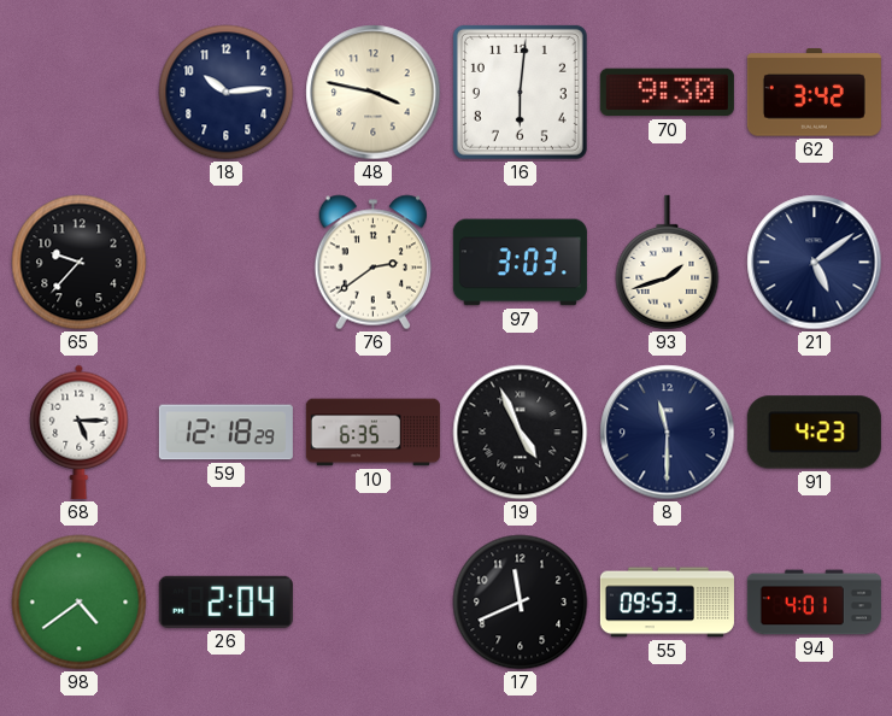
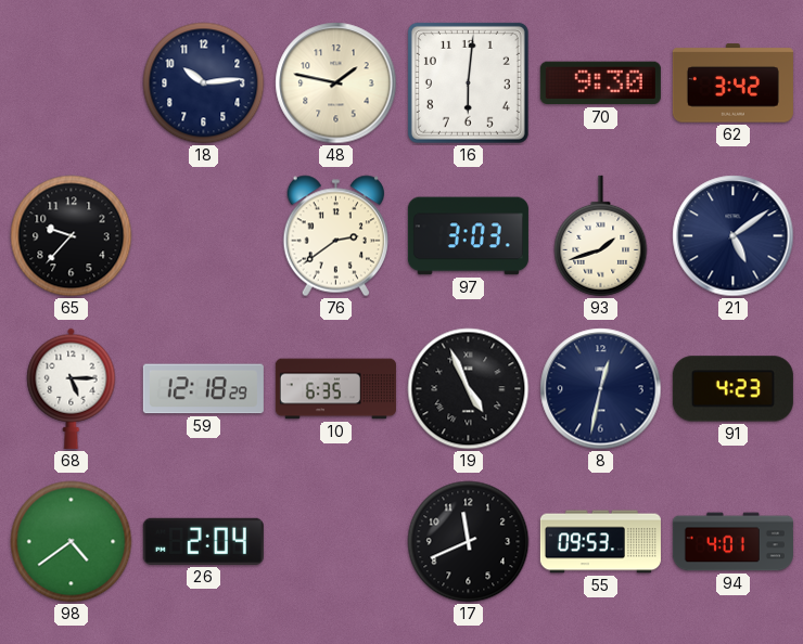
48: 3:47 -> 1:47
8: 11:30 -> 12:32
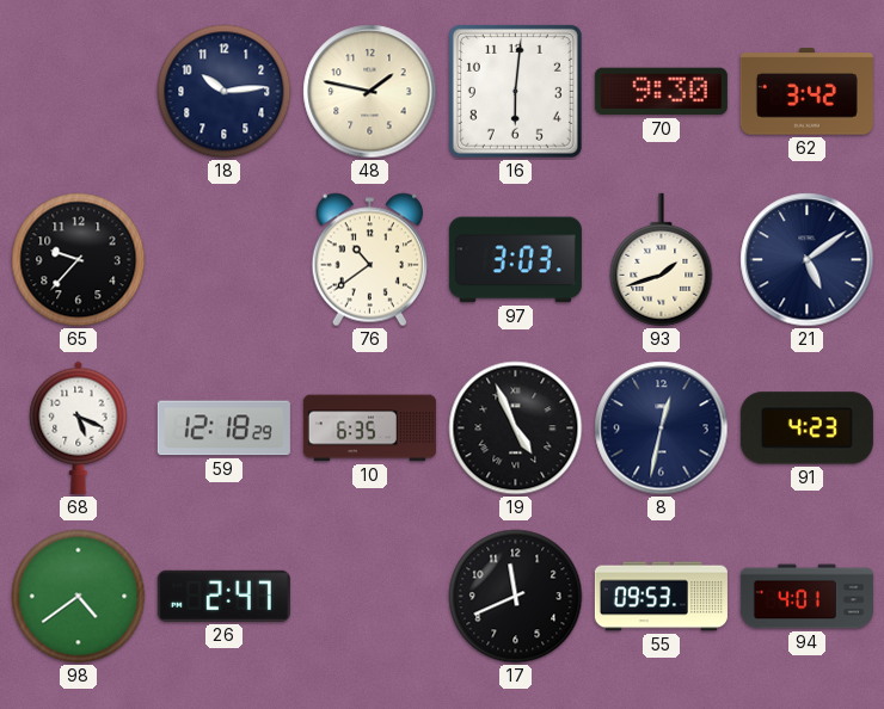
76: 2:39 -> 10:39
68: 5:15 -> 5:19
26: 2:04 -> 2:47
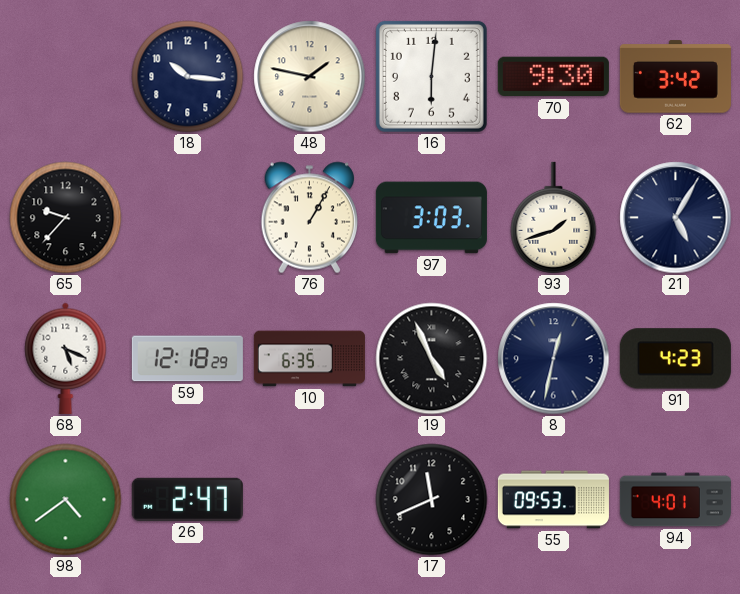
18: 10:14 -> 10:16
76: 10:39 -> 1:05
21: 5:09 -> 5:05
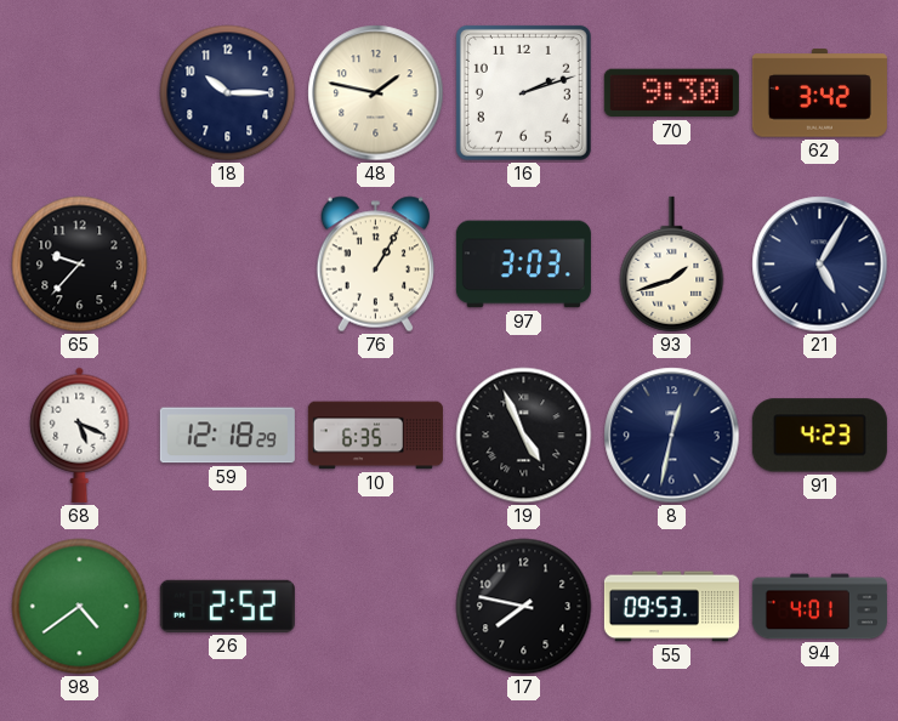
18: 10:16 -> 10:15
16: 6:01 -> 2:12
26: 2:47 -> 2:52
17: 11:41 -> 7:47
